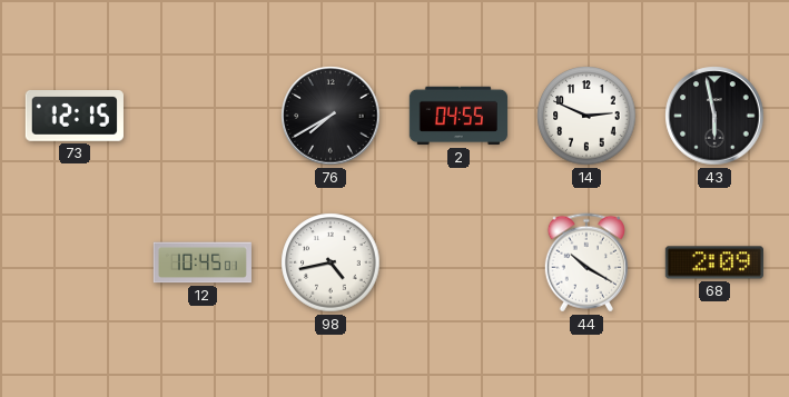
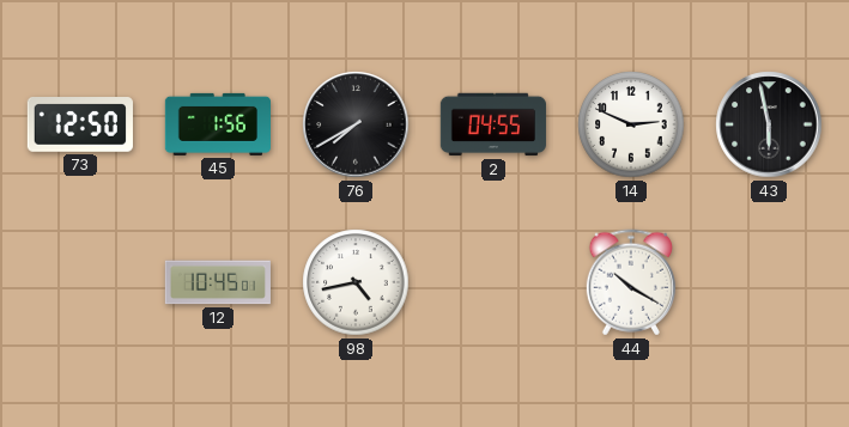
73: 12:15 -> 12:50
45: none -> 1:56
68: 2:09 -> none
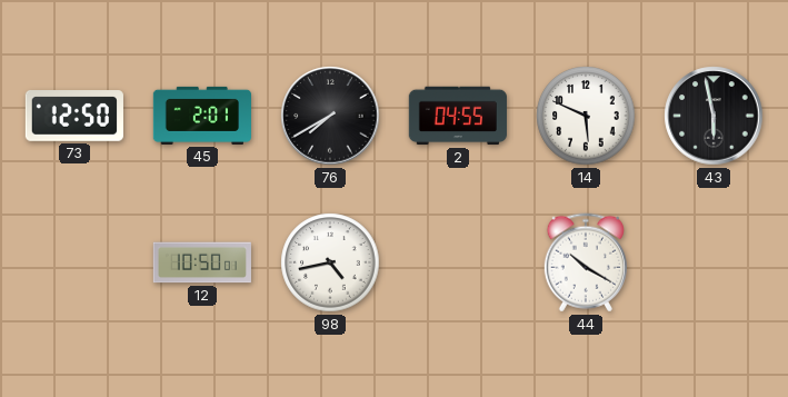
45: 1:56 -> 2:01
14: 2:49 -> 5:49
12: 10:45 -> 10:50
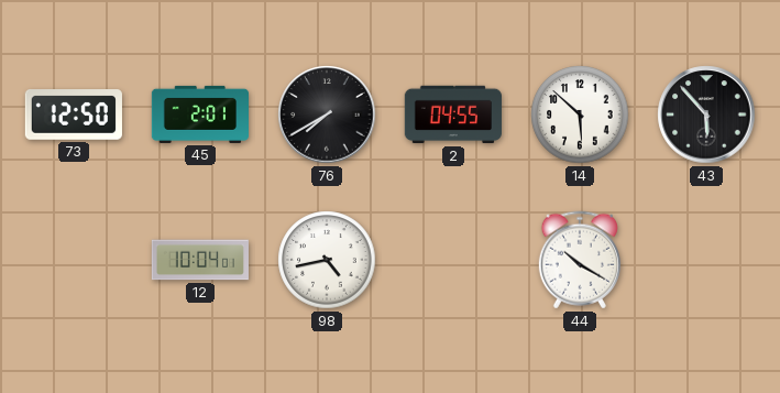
14: 5:49 -> 5:52
43: 5:58 -> 5:53
12: 10:50 -> 10:04
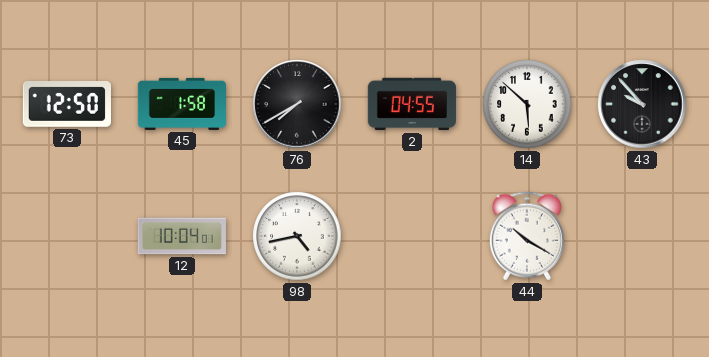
45: 2:01 -> 1:58
43: 5:53 -> 9:53
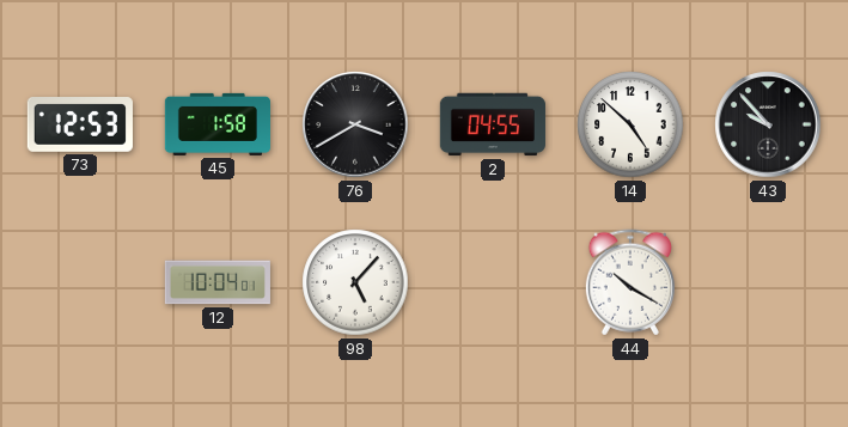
73: 12:50 -> 12:53
76: 7:40 -> 3:40
14: 5:52 -> 4:52
98: 4:43 -> 5:07
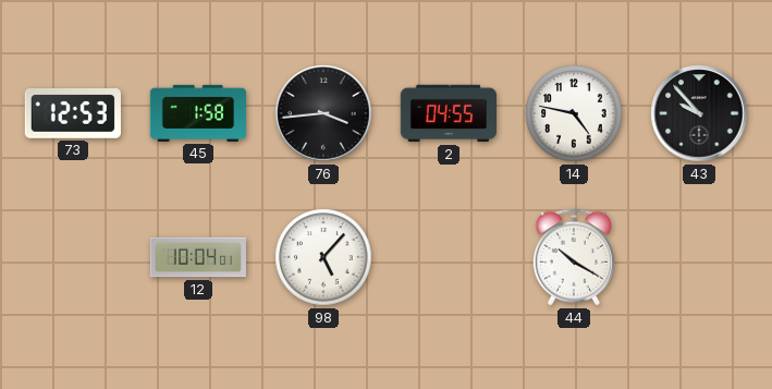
76: 3:40 -> 3:44
14: 4:52 -> 4:47
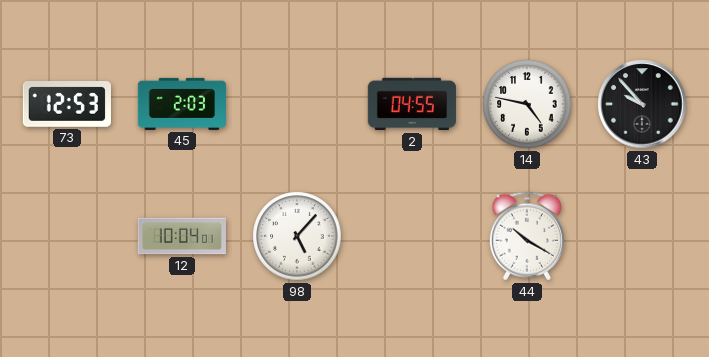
45: 1:58 -> 2:03
76: 3:44 -> none
